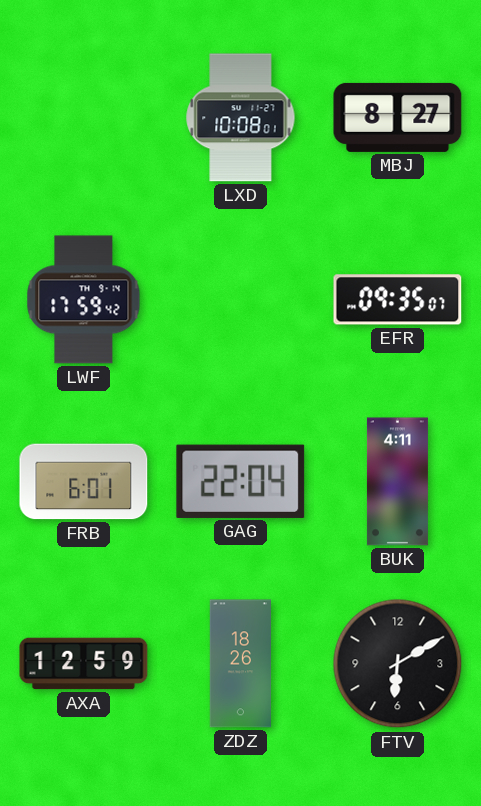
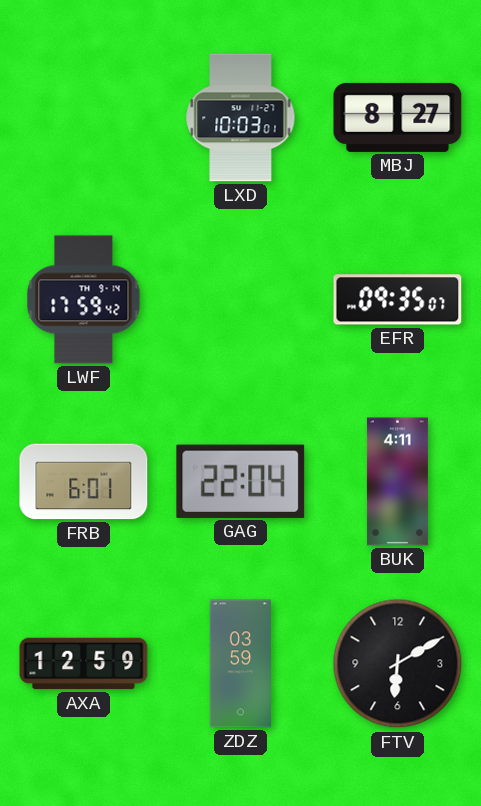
LXD: 10:08 -> 10:03
ZDZ: 18:26 -> 03:59
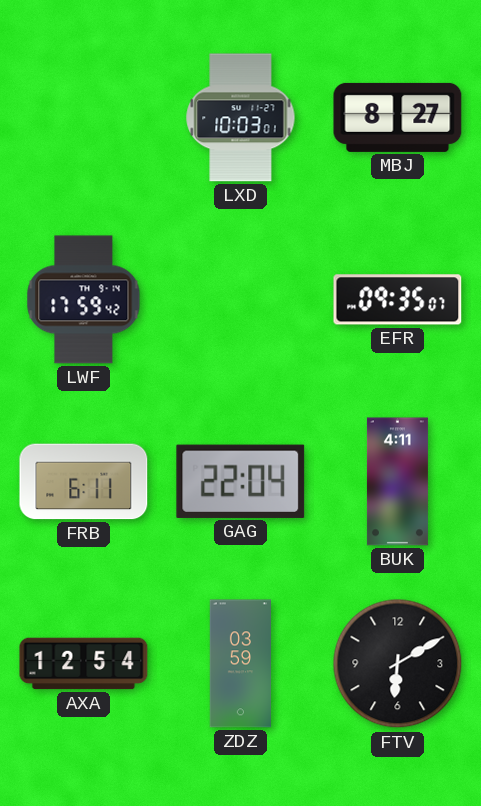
FRB: 6:01 -> 6:11
AXA: 12:59 -> 12:54
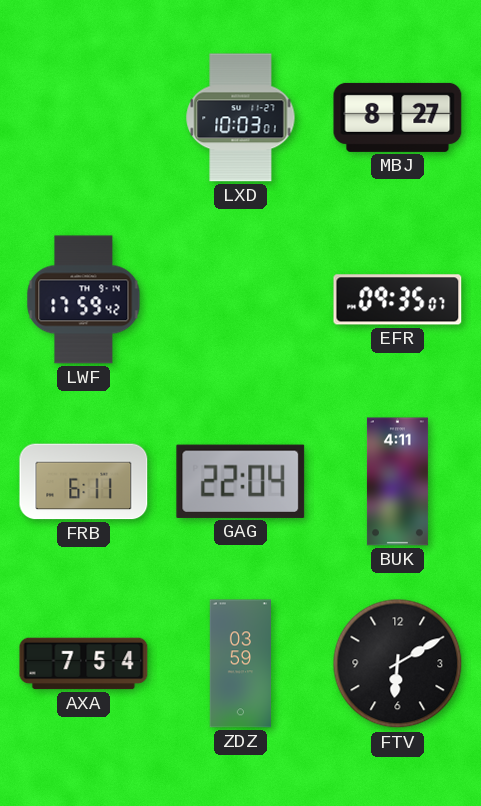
AXA: 12:54 -> 7:54
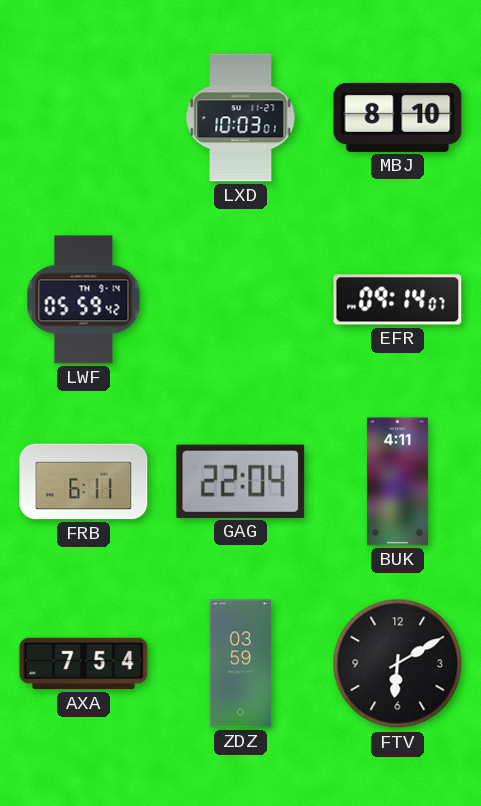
MBJ: 8:27 -> 8:10
LWF: 17:59 -> 05:59
EFR: 09:35 -> 09:14
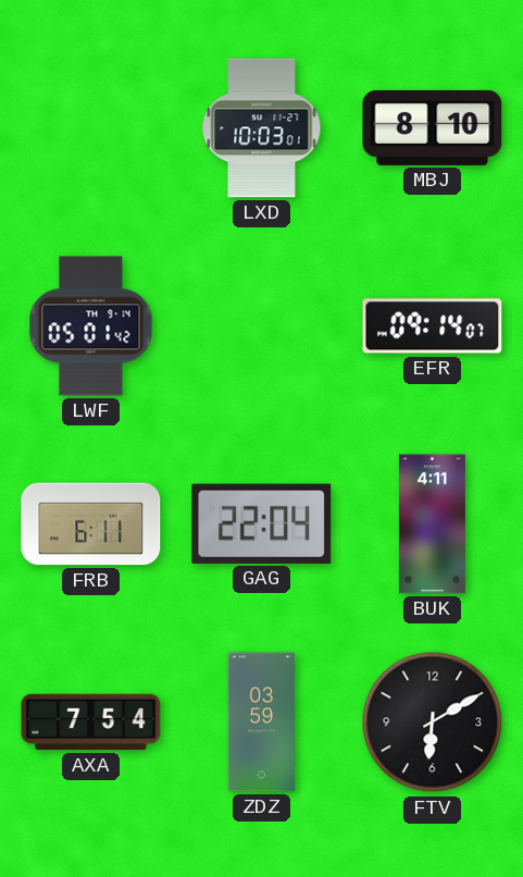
LWF: 05:59 -> 05:01
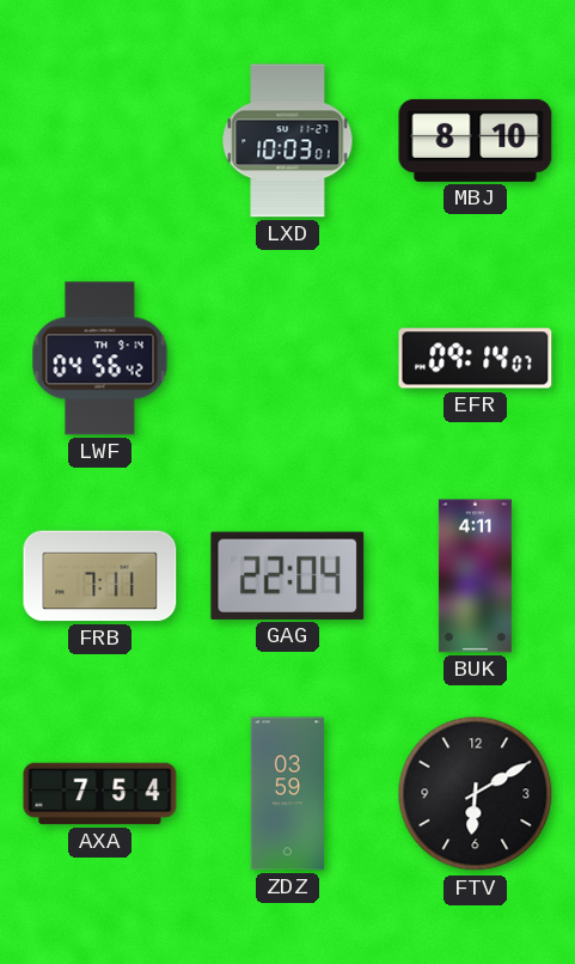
LWF: 05:01 -> 04:56
FRB: 6:11 -> 7:11
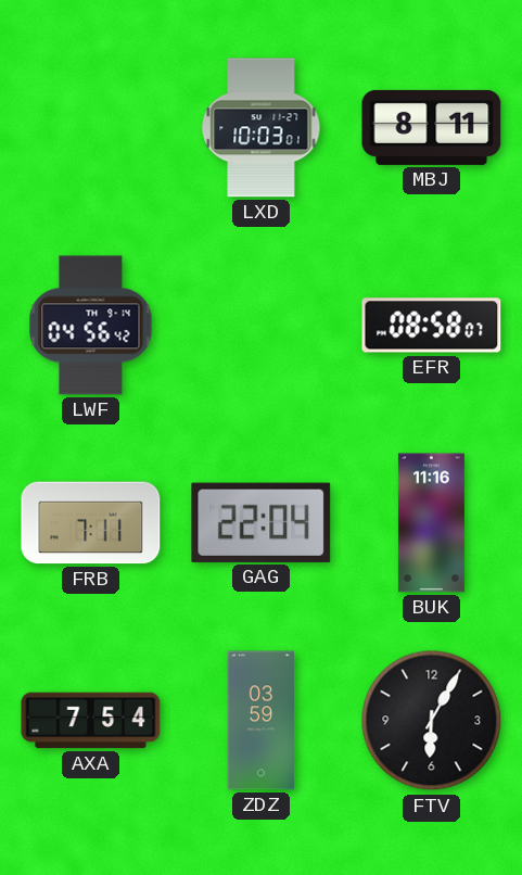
MBJ: 8:10 -> 8:11
EFR: 09:14 -> 08:58
BUK: 4:11 -> 11:16
FTV: 6:10 -> 6:05
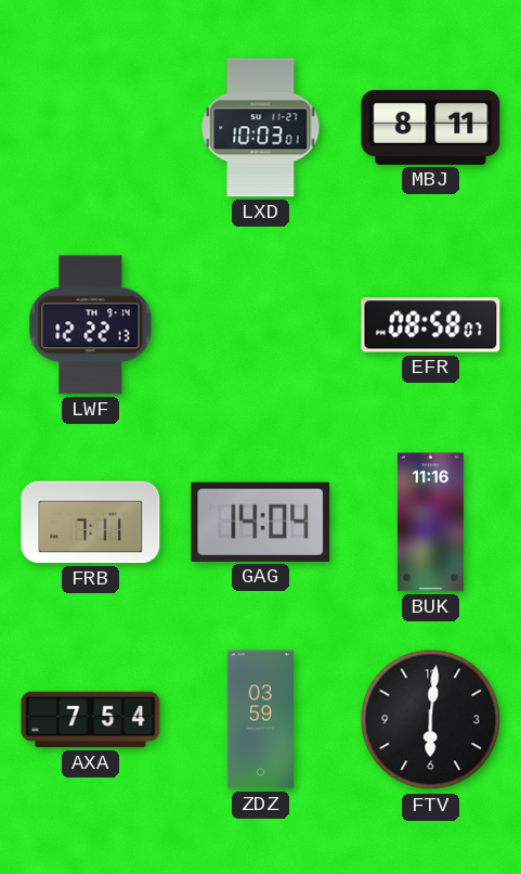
LWF: 04:56 -> 12:22
GAG: 22:04 -> 14:04
FTV: 6:05 -> 6:01
